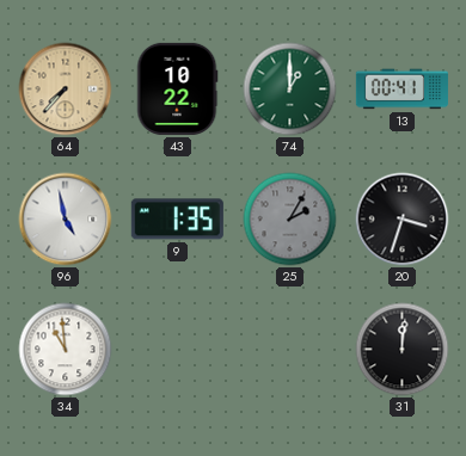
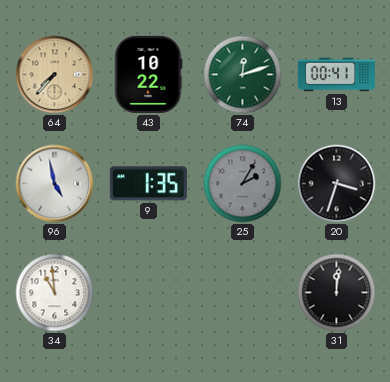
74: 1:00 -> 12:12
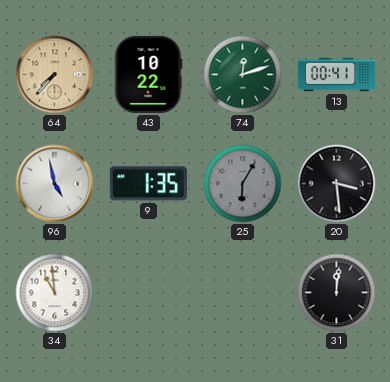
25: 2:05 -> 6:05
20: 3:33 -> 3:29
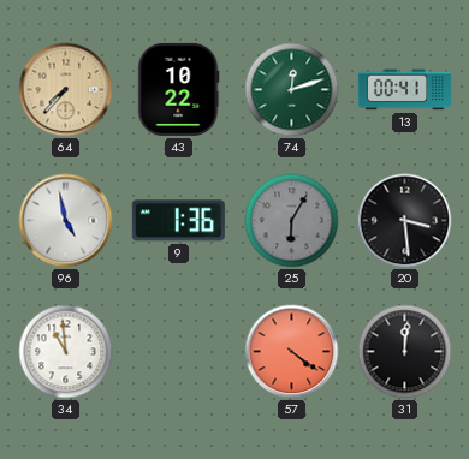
9: 1:35 -> 1:36
57: none -> 4:21
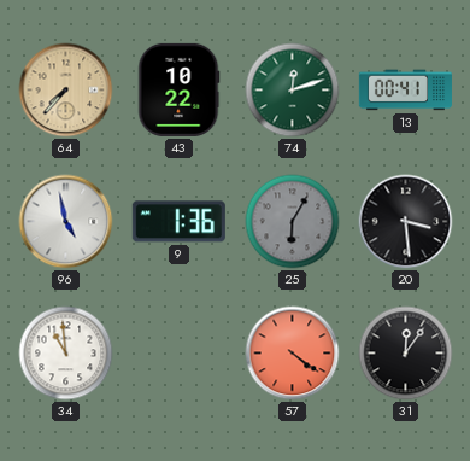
31: 12:01 -> 12:06
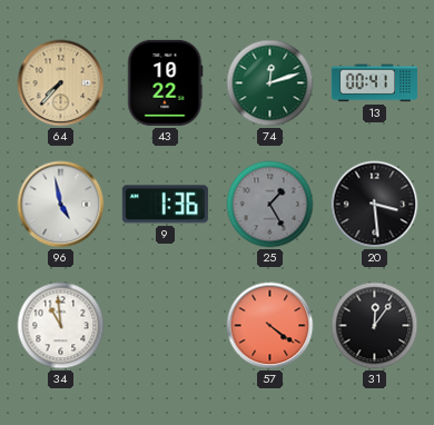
25: 6:05 -> 1:25
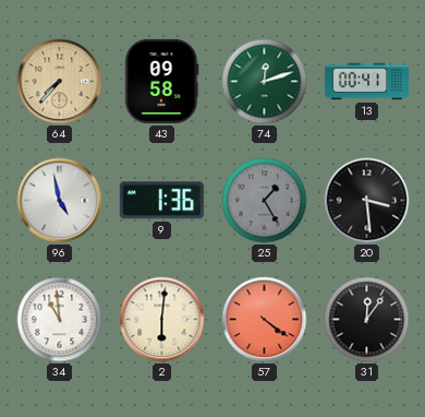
43: 10:22 -> 09:58
2: none -> 6:01
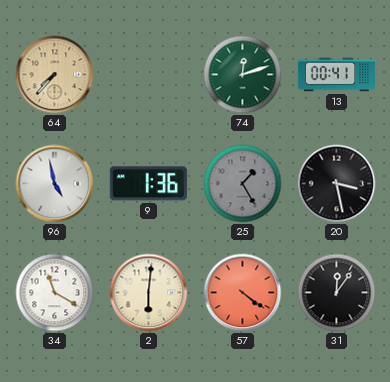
43: 09:58 -> none
20: 3:29 -> 3:28
34: 10:59 -> 11:20
